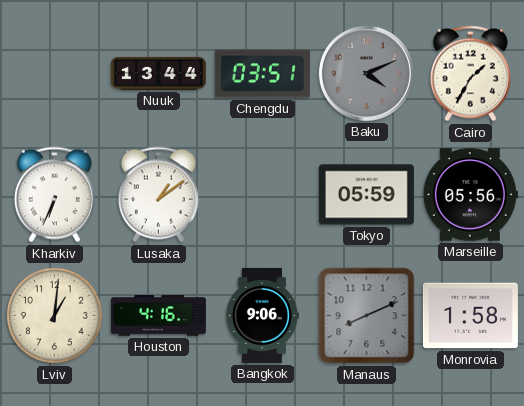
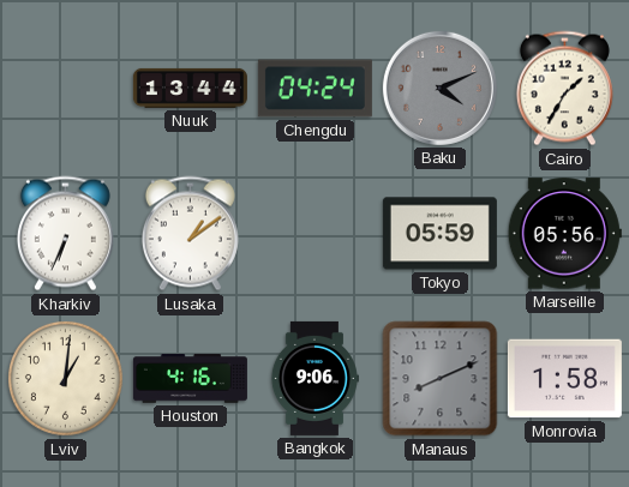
Chengdu: 03:51 -> 04:24
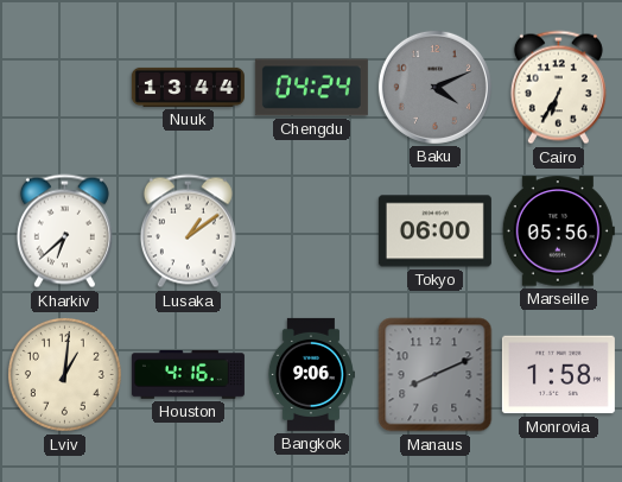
Cairo: 1:35 -> 6:35
Kharkiv: 6:34 -> 6:38
Tokyo: 05:59 -> 06:00
